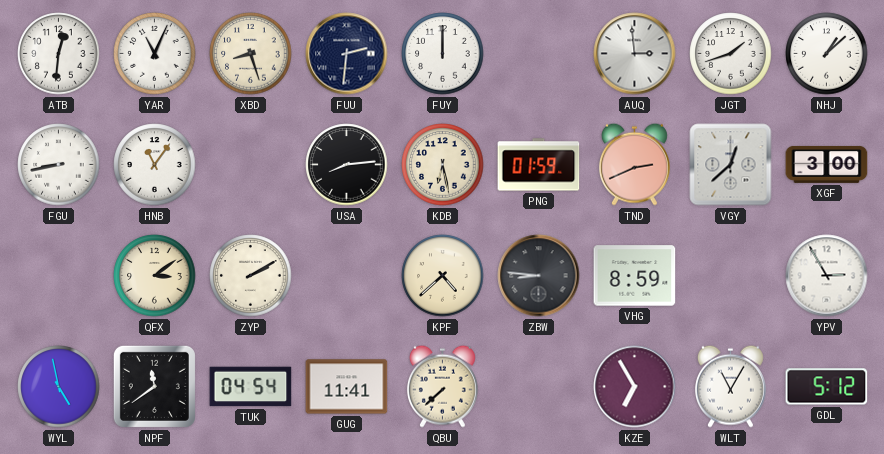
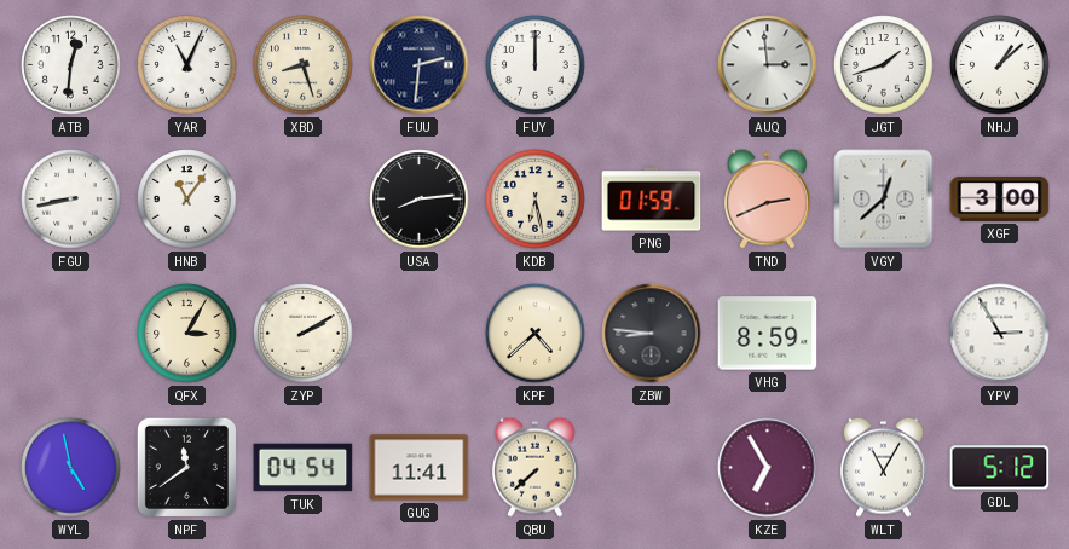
QFX: 3:09 -> 3:05
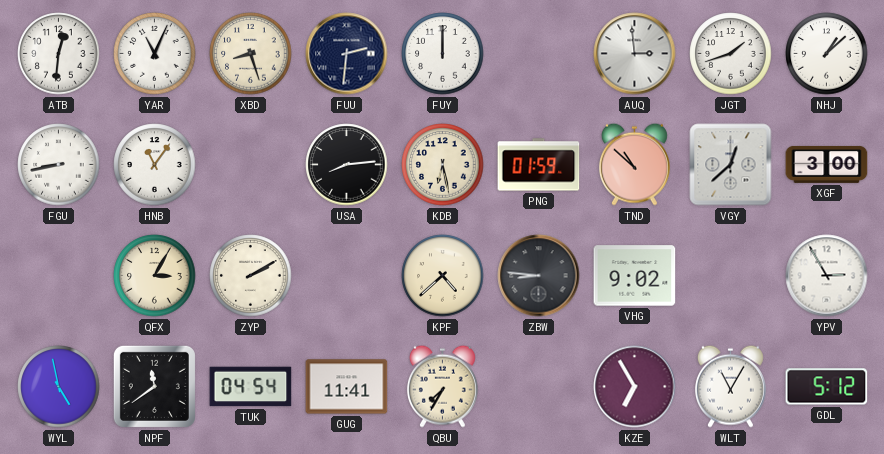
TND: 2:41 -> 10:52
VHG: 8:59 -> 9:02
QBU: 7:38 -> 7:35
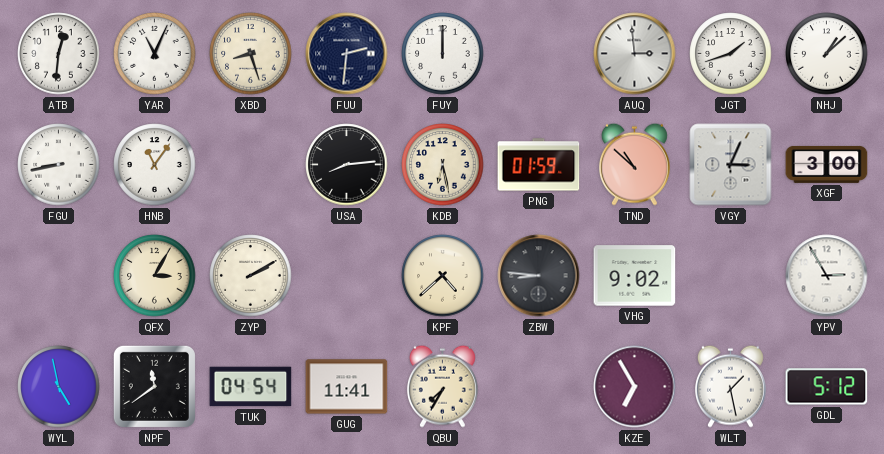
VGY: 12:38 -> 3:04
WLT: 11:05 -> 1:28
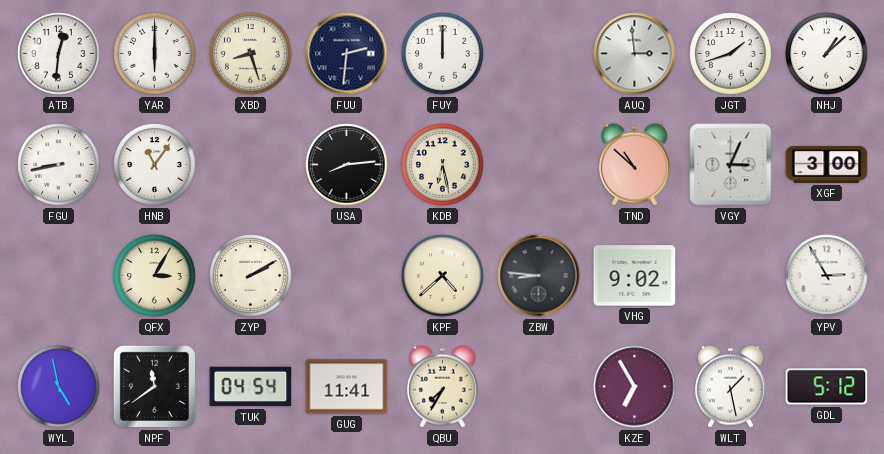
YAR: 11:04 -> 6:00
PNG: 01:59 -> none
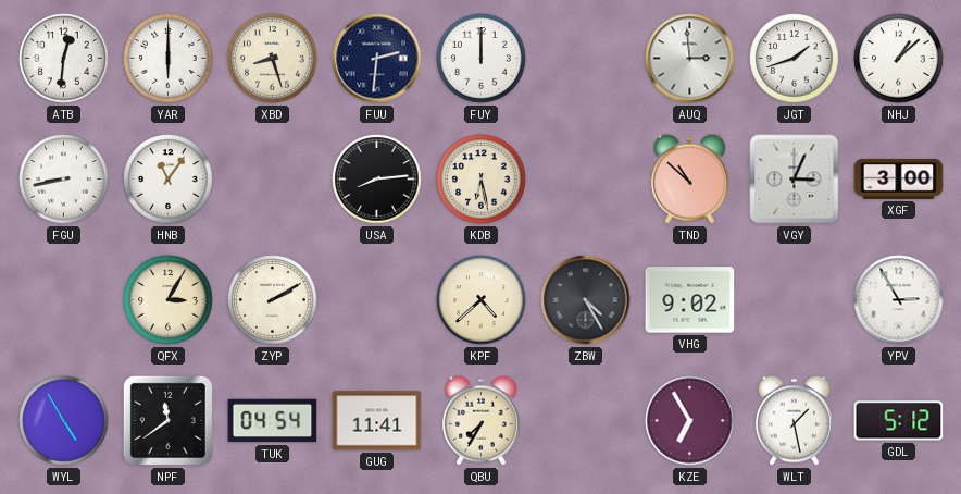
ZBW: 8:46 -> 4:25
WYL: 4:58 -> 4:55
